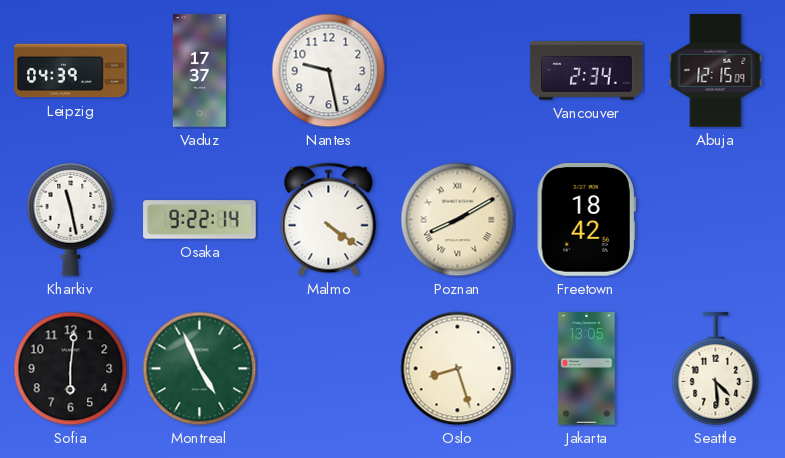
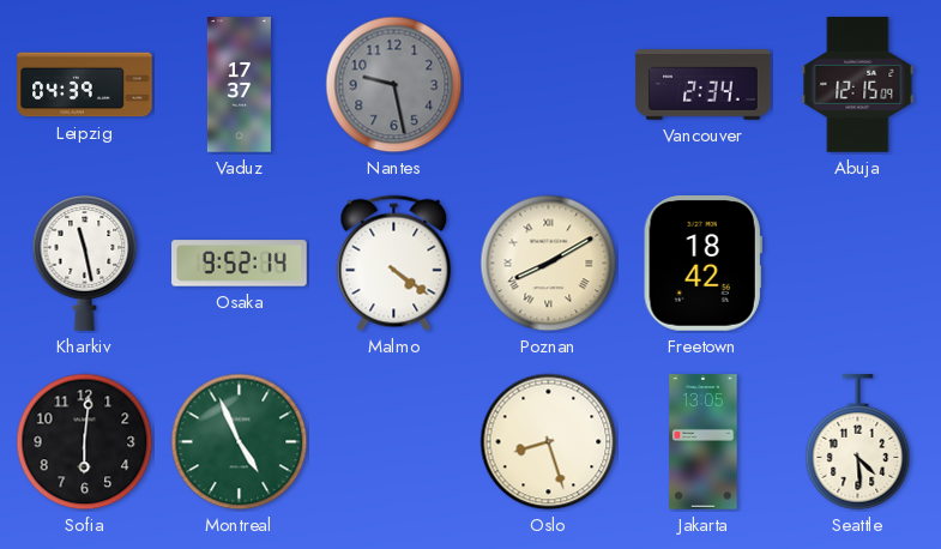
Nantes dial: white -> grey
Osaka: 9:22 -> 9:52
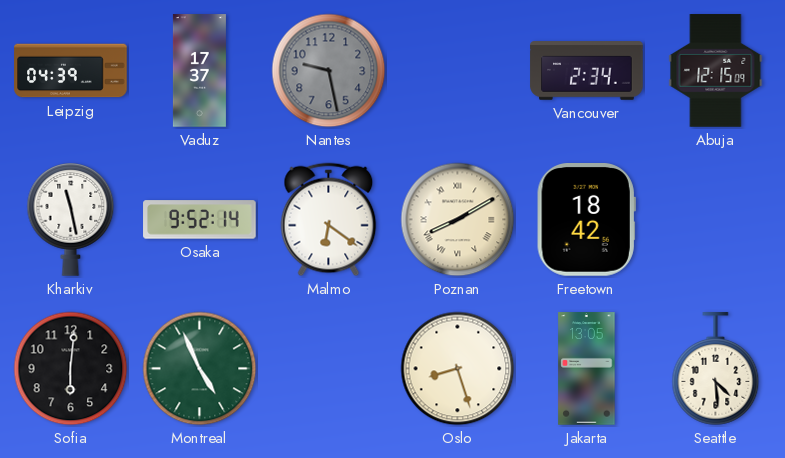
Malmo: 4:21 -> 6:21
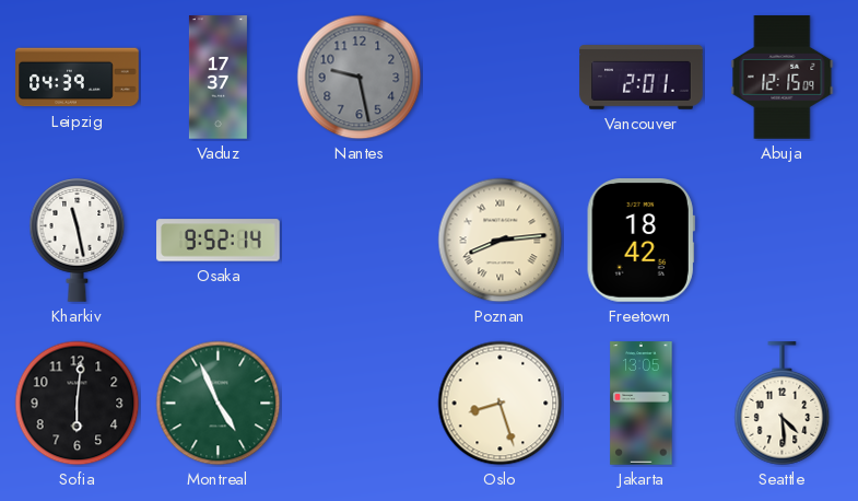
Vancouver: 2:34 -> 2:01
Malmo: 6:21 -> none
Poznan: 8:10 -> 8:14
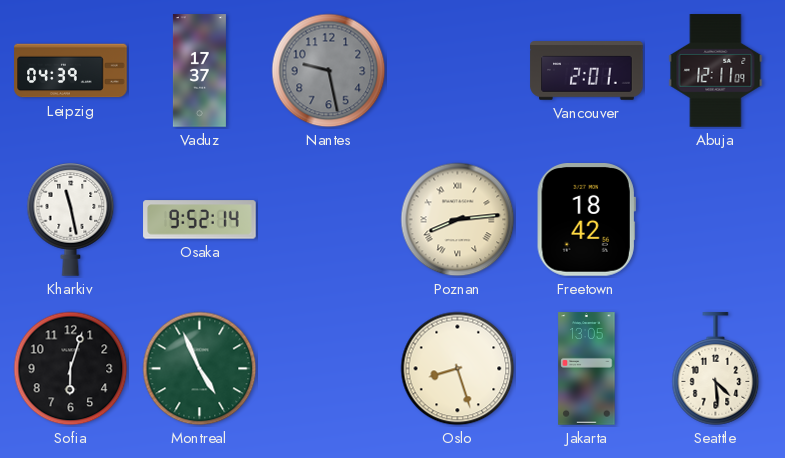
Abuja: 12:15 -> 12:11
Sofia: 6:01 -> 6:03
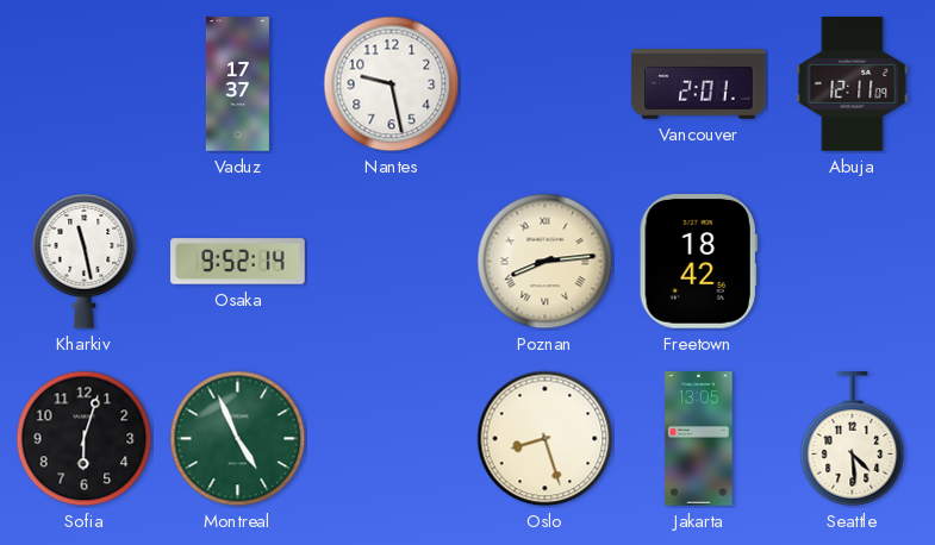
Leipzig: 04:39 -> none
Nantes dial: grey -> white
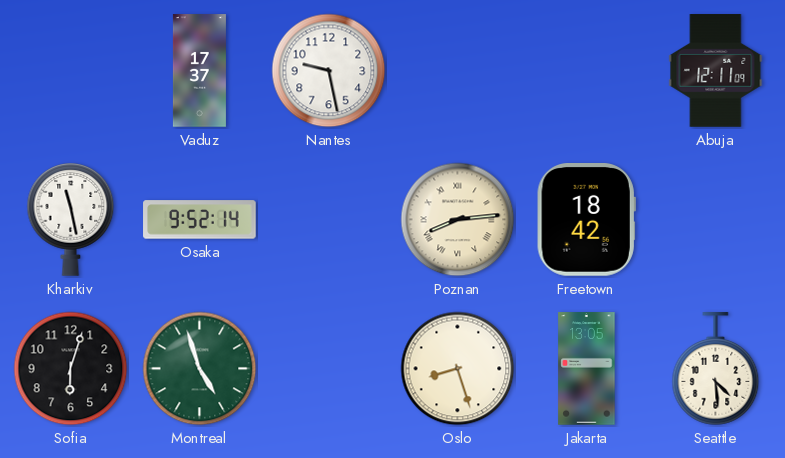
Vancouver: 2:01 -> none
Montreal: 4:56 -> 4:57
